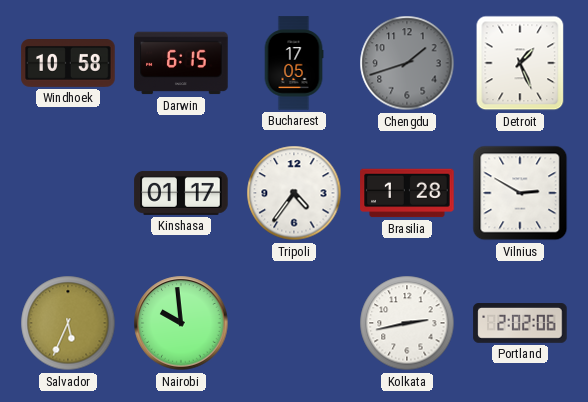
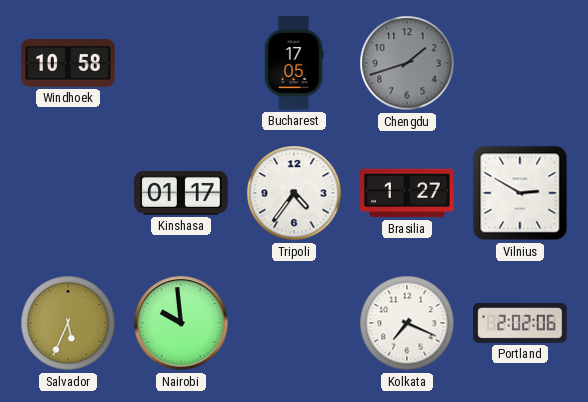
Darwin: 6:15 -> none
Detroit: 1:26 -> none
Brasilia: 1:28 -> 1:27
Kolkata: 2:43 -> 7:19
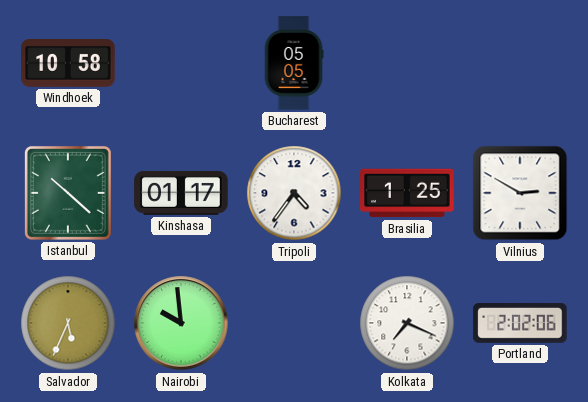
Bucharest: 17:05 -> 05:05
Chengdu: 1:42 -> none
Istanbul: none -> 10:22
Brasilia: 1:27 -> 1:25
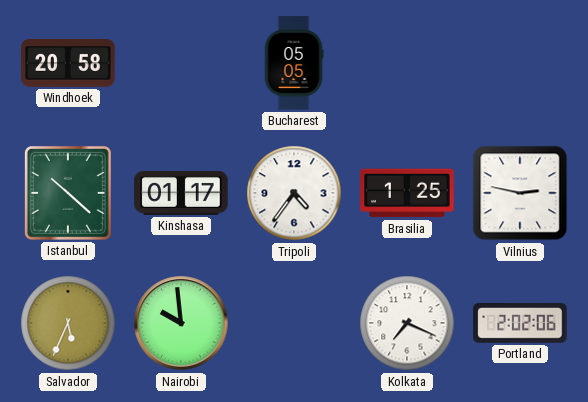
Windhoek: 10:58 -> 20:58
Vilnius: 2:50 -> 2:47
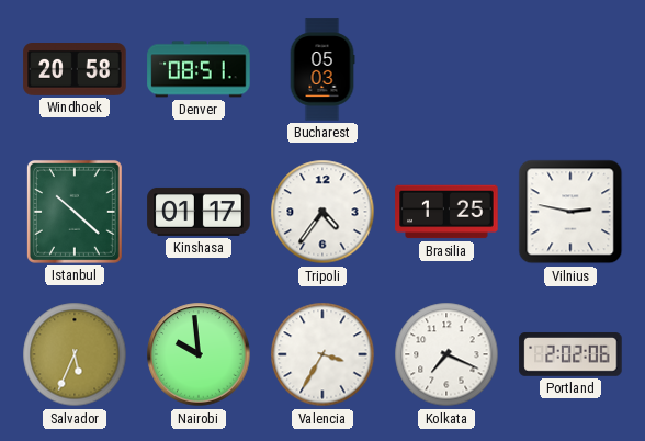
Denver: none -> 08:51
Bucharest: 05:05 -> 05:03
Valencia: none -> 3:35
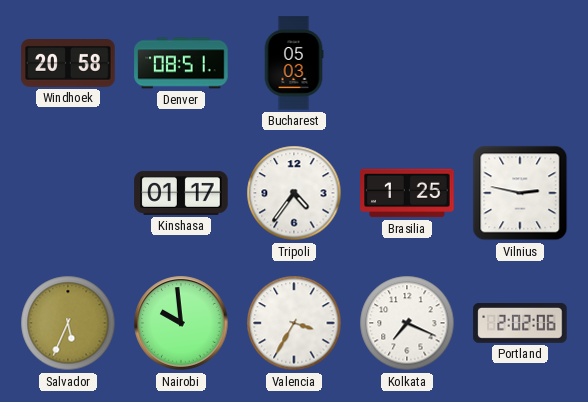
Istanbul: 10:22 -> none
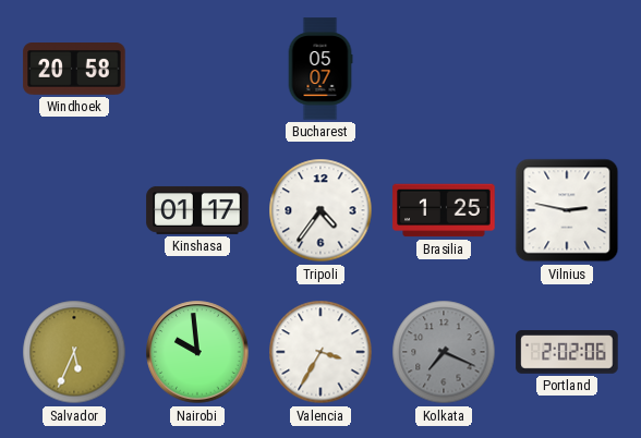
Denver: 08:51 -> none
Bucharest: 05:03 -> 05:07
Kolkata dial: white -> grey
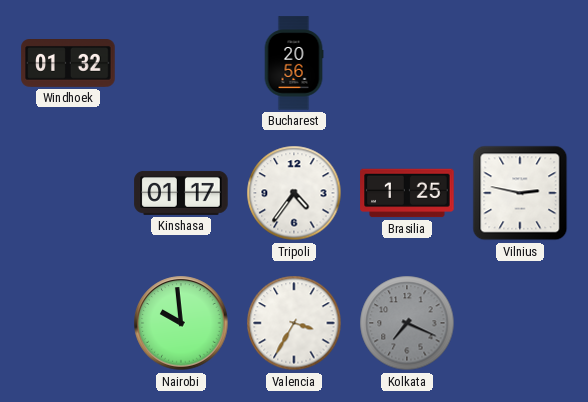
Windhoek: 20:58 -> 01:32
Bucharest: 05:07 -> 20:56
Salvador: 5:34 -> none
Portland: 2:02 -> none
